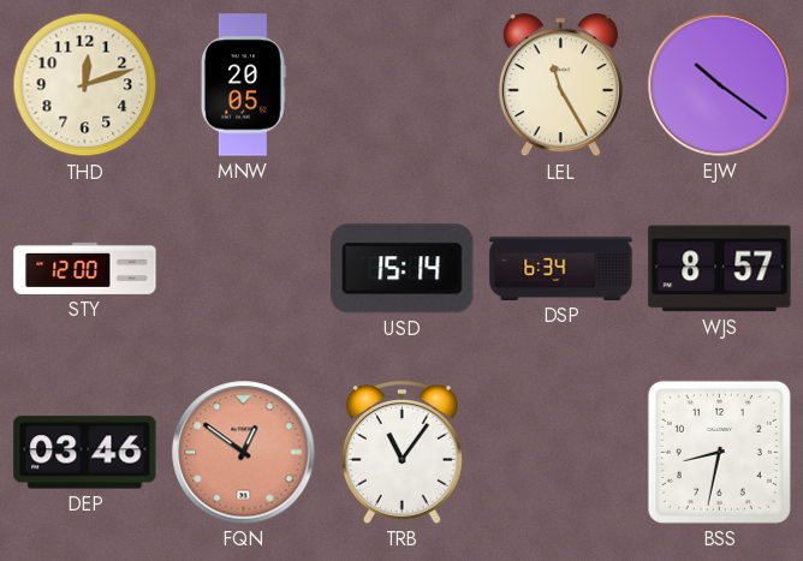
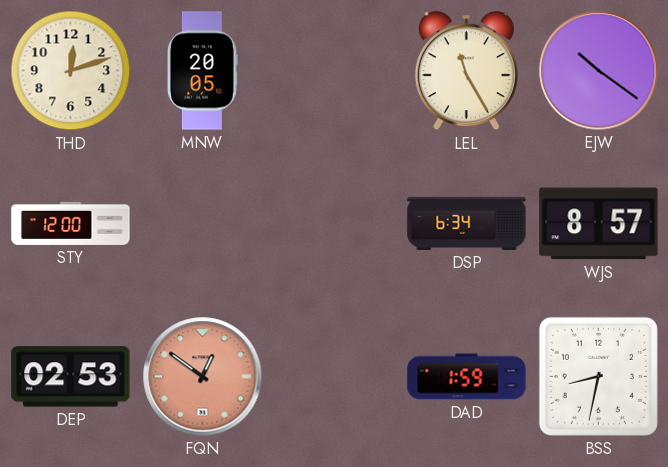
USD: 15:14 -> none
DEP: 03:46 -> 02:53
TRB: 11:06 -> none
DAD: none -> 1:59
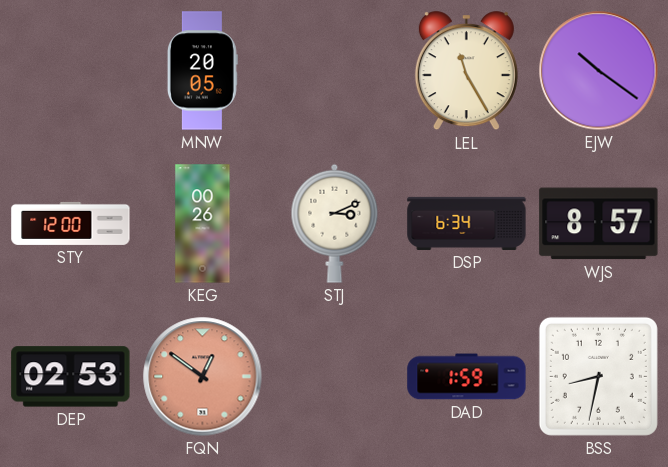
THD: 12:12 -> none
KEG: none -> 00:26
STJ: none -> 3:11
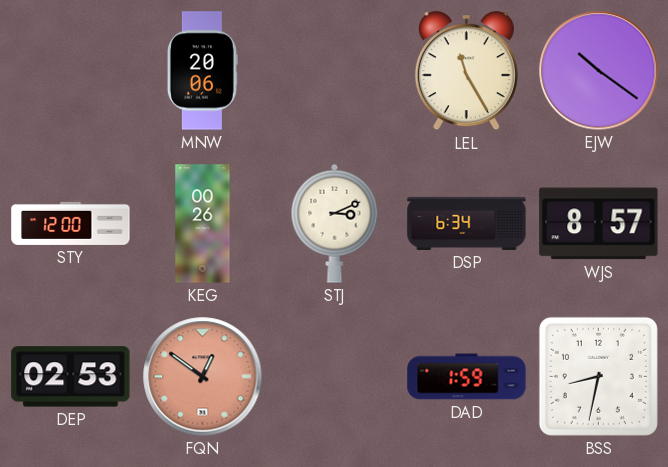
MNW: 20:05 -> 20:06
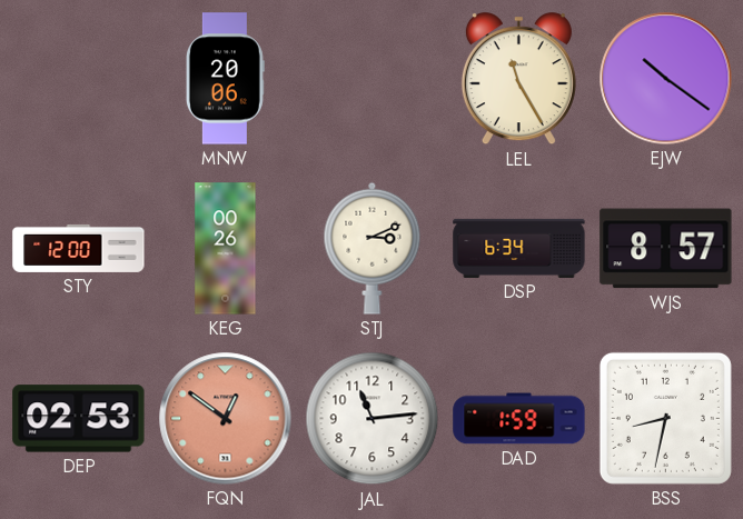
JAL: none -> 11:14
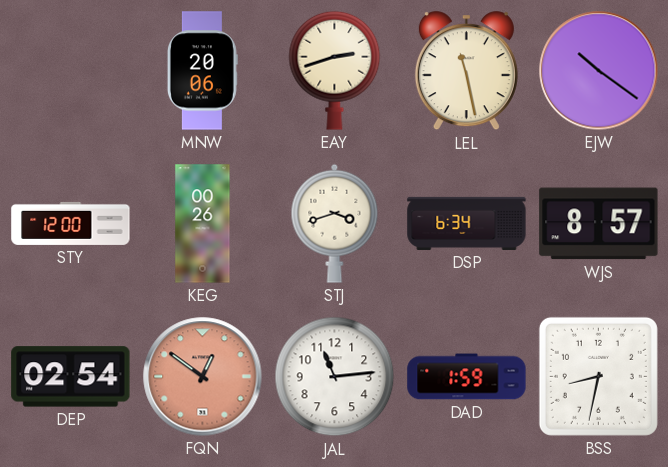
EAY: none -> 2:42
LEL: 11:25 -> 11:28
STJ: 3:11 -> 3:42
DEP: 02:53 -> 02:54
